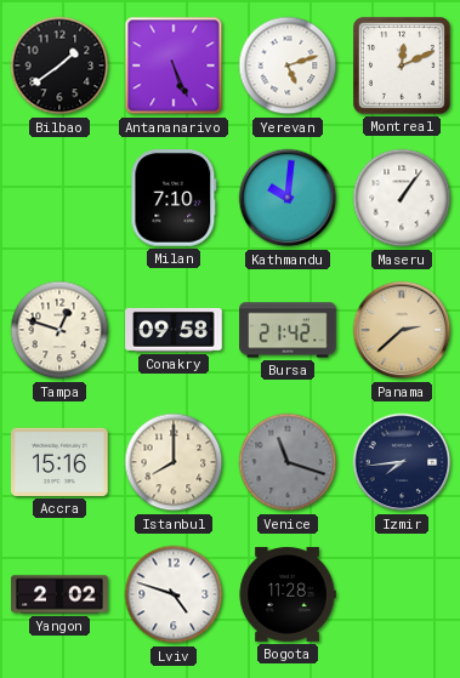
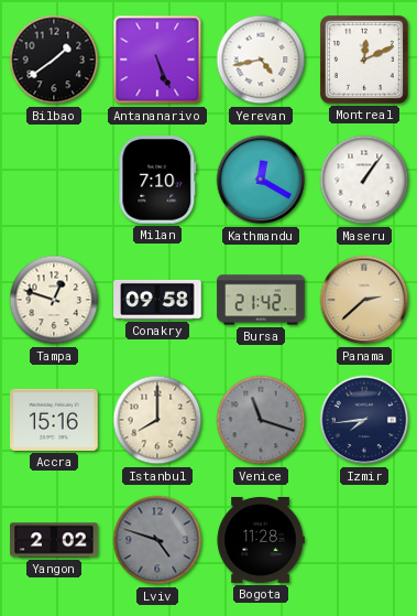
Yerevan: 5:12 -> 4:43
Kathmandu: 10:01 -> 12:20
Lviv dial: white -> grey
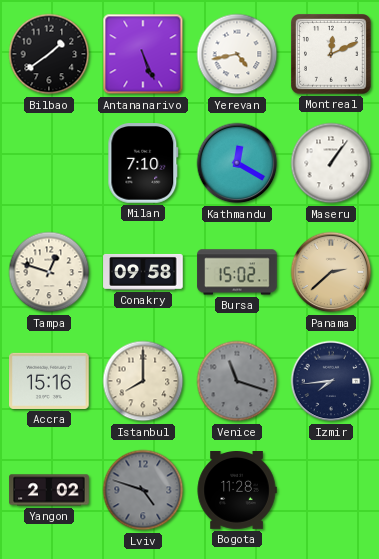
Bursa: 21:42 -> 15:02
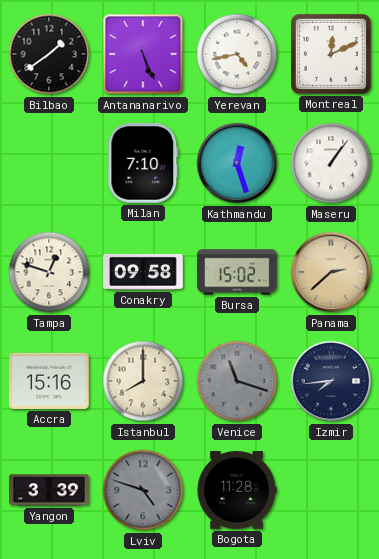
Kathmandu: 12:20 -> 12:27
Yangon: 2:02 -> 3:39
